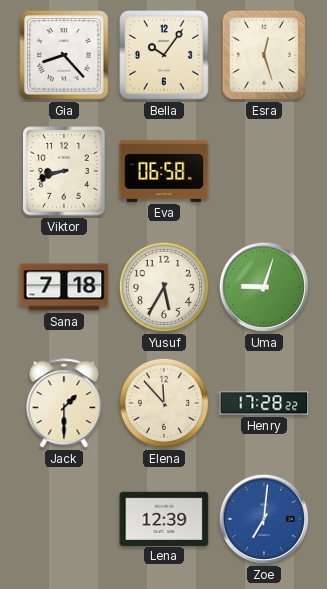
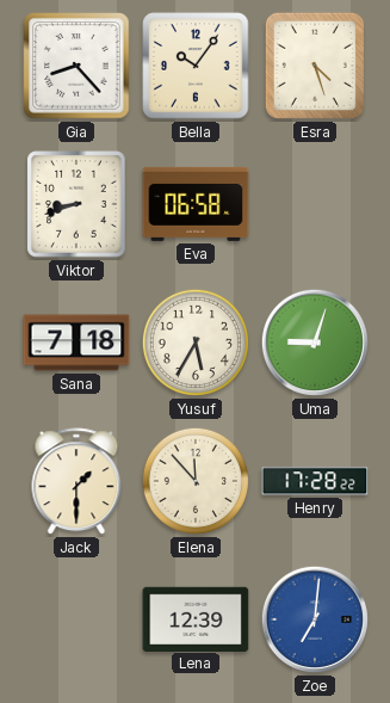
Esra: 12:27 -> 4:27
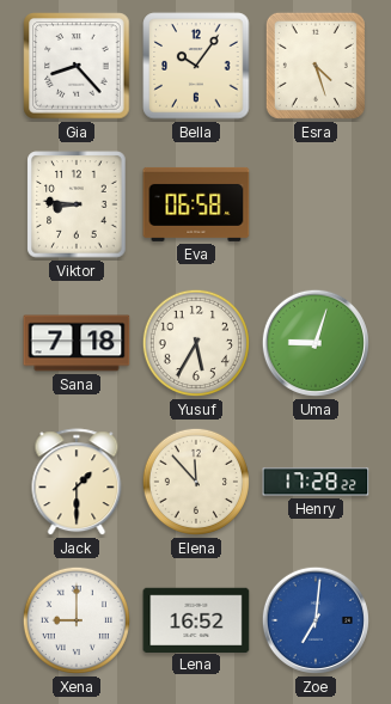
Viktor: 8:42 -> 8:46
Xena: none -> 9:00
Lena: 12:39 -> 16:52
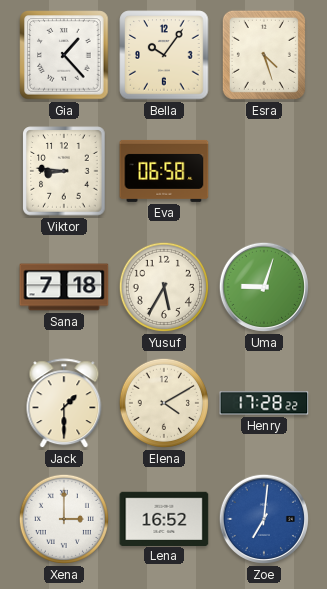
Gia: 8:23 -> 1:23
Elena: 11:53 -> 4:10
Xena: 9:00 -> 3:00
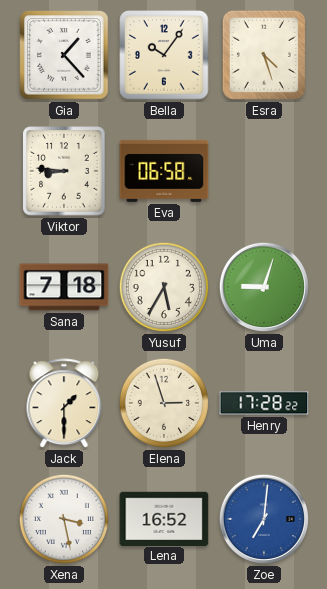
Elena: 4:10 -> 2:57
Xena: 3:00 -> 3:28
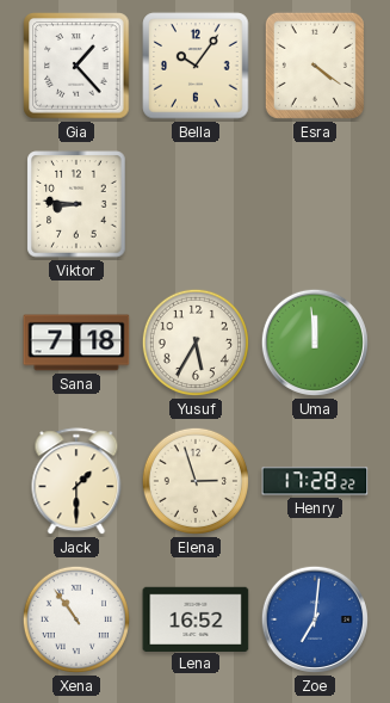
Esra: 4:27 -> 4:21
Eva: 06:58 -> none
Uma: 9:03 -> 11:59
Xena: 3:28 -> 10:54
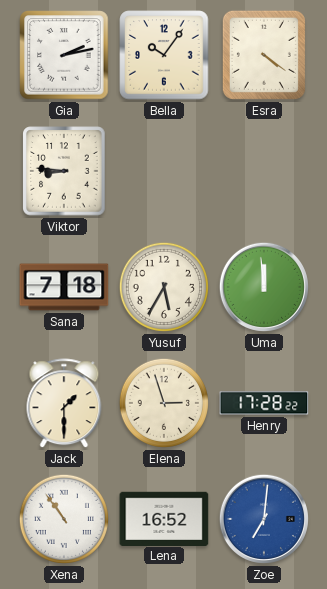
Gia: 1:23 -> 2:13
